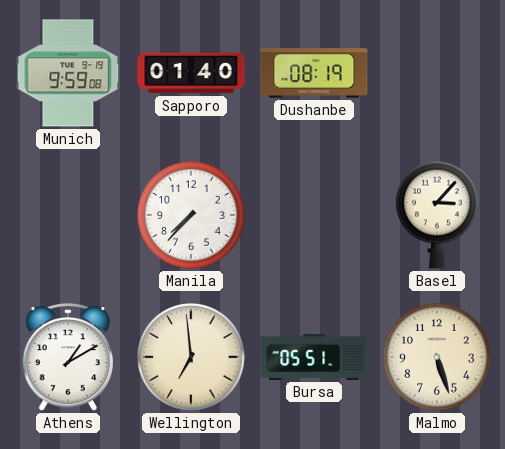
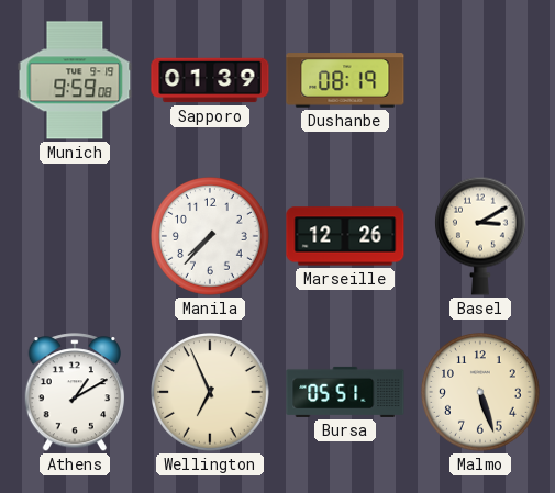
Sapporo: 01:40 -> 01:39
Marseille: none -> 12:26
Basel: 3:07 -> 3:10
Wellington: 6:59 -> 6:56
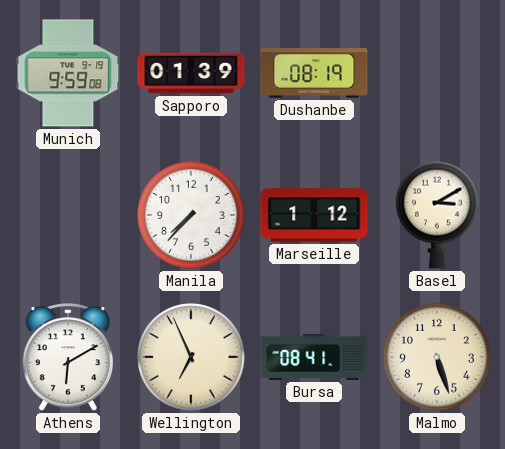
Marseille: 12:26 -> 1:12
Athens: 1:10 -> 6:10
Bursa: 05:51 -> 08:41
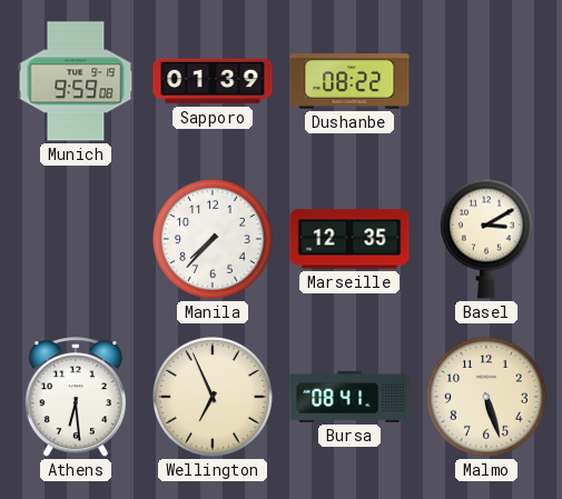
Dushanbe: 08:19 -> 08:22
Marseille: 1:12 -> 12:35
Athens: 6:10 -> 6:29
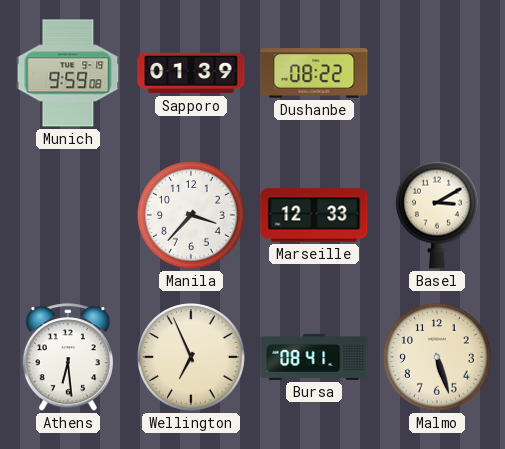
Manila: 7:37 -> 3:37
Marseille: 12:35 -> 12:33
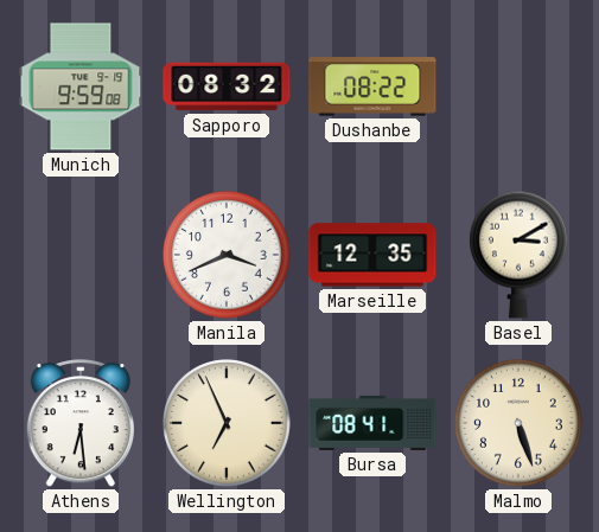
Sapporo: 01:39 -> 08:32
Manila: 3:37 -> 3:41
Marseille: 12:33 -> 12:35
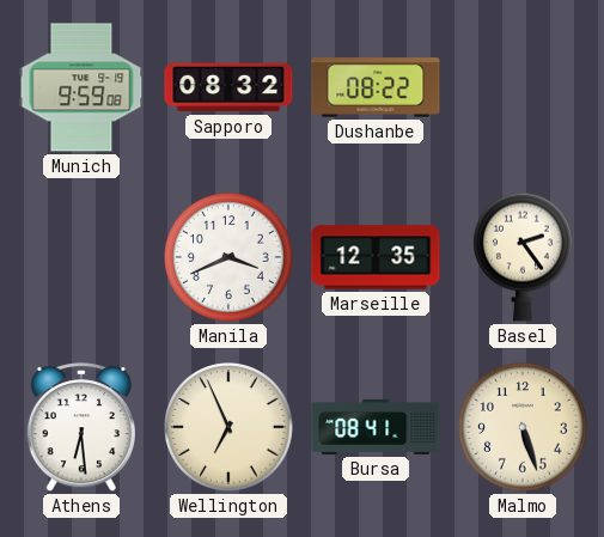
Basel: 3:10 -> 2:24
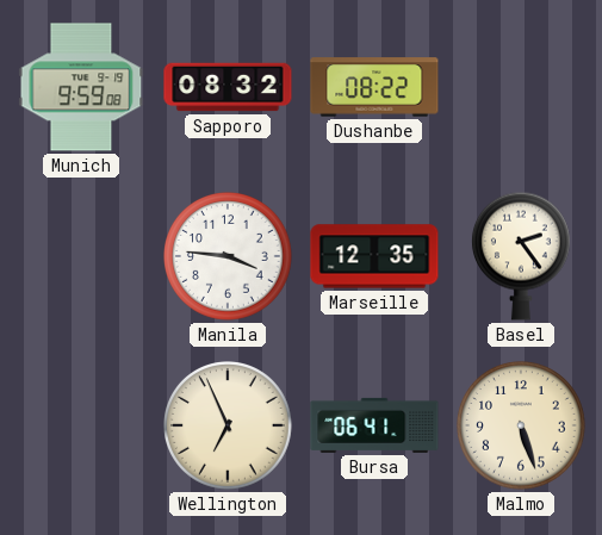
Manila: 3:41 -> 3:46
Athens: 6:29 -> none
Bursa: 08:41 -> 06:41
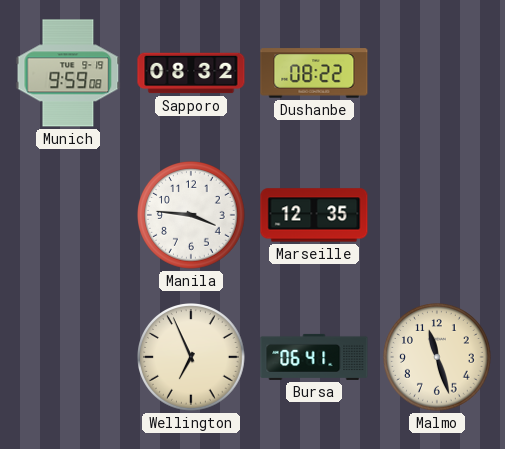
Basel: 2:24 -> none
Malmo: 5:27 -> 11:27
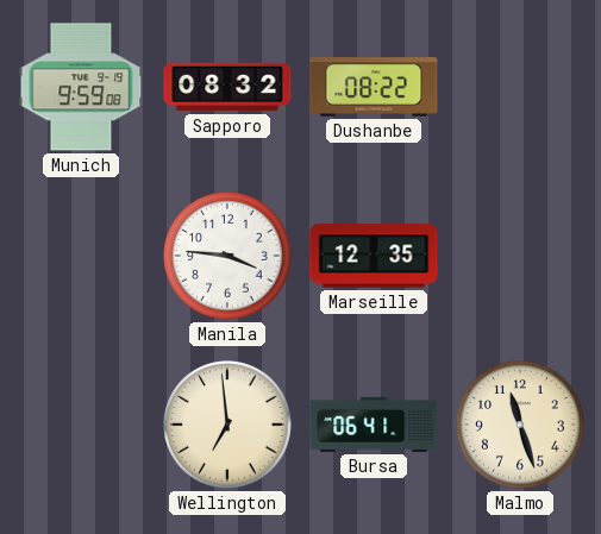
Wellington: 6:56 -> 6:59
